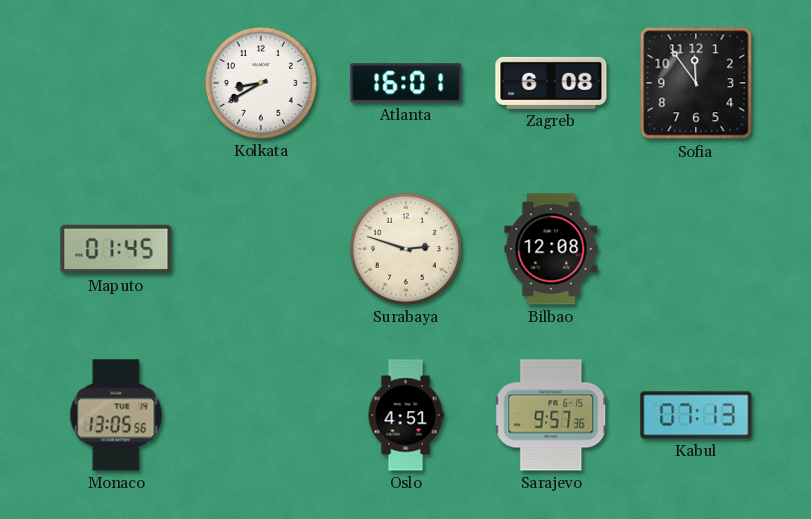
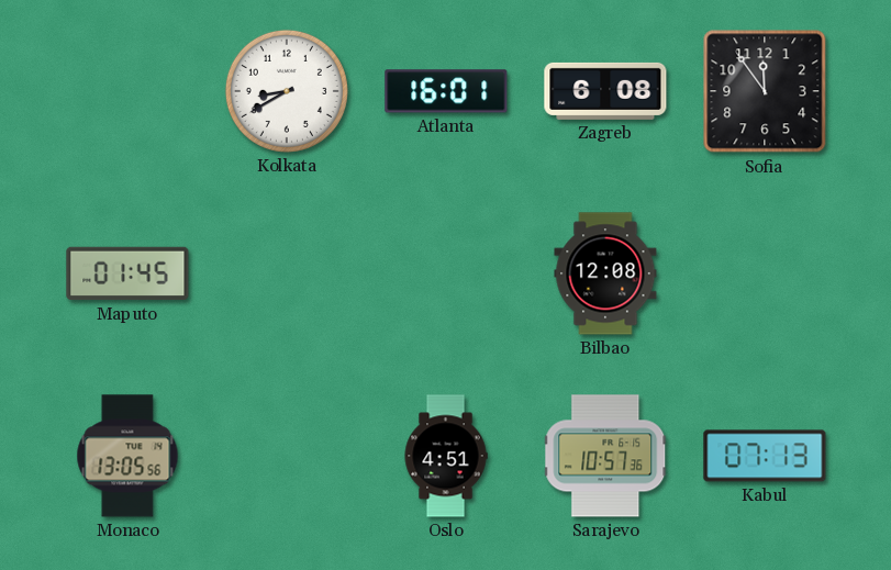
Surabaya: 2:48 -> none
Sarajevo: 9:57 -> 10:57
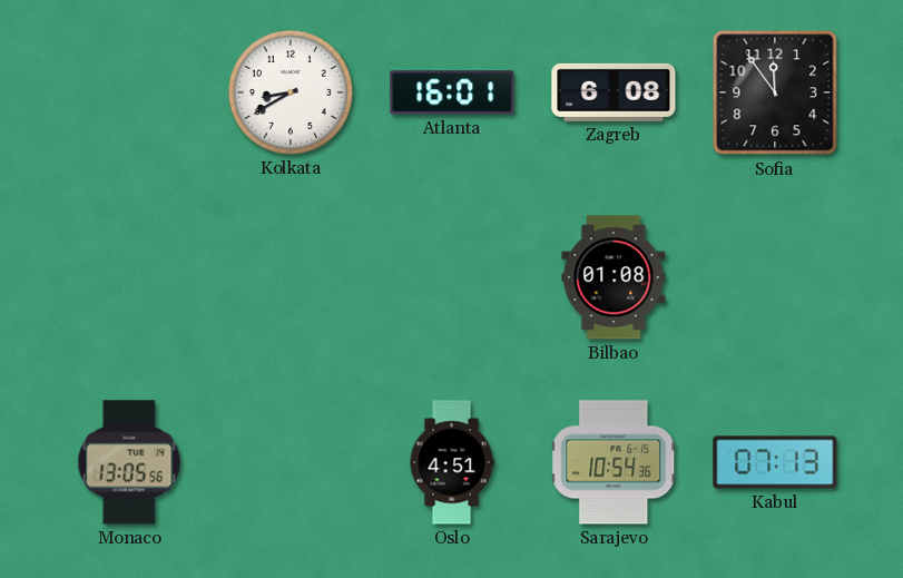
Maputo: 01:45 -> none
Bilbao: 12:08 -> 01:08
Sarajevo: 10:57 -> 10:54
